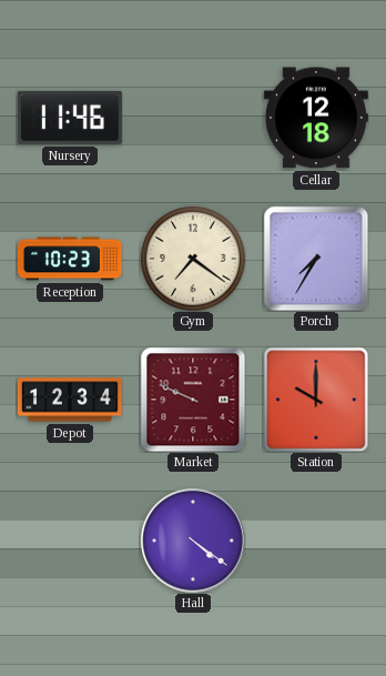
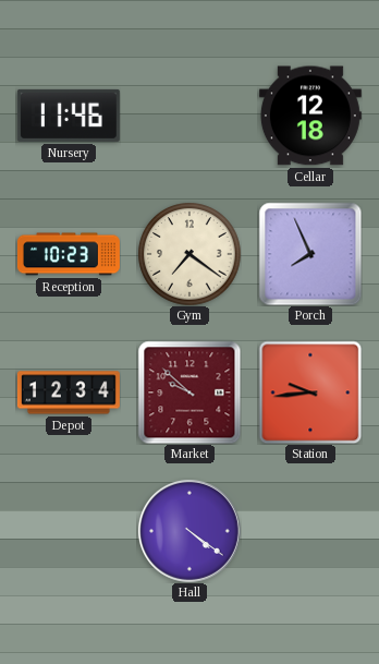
Porch: 7:35 -> 7:56
Market: 9:49 -> 9:52
Station: 10:00 -> 9:44
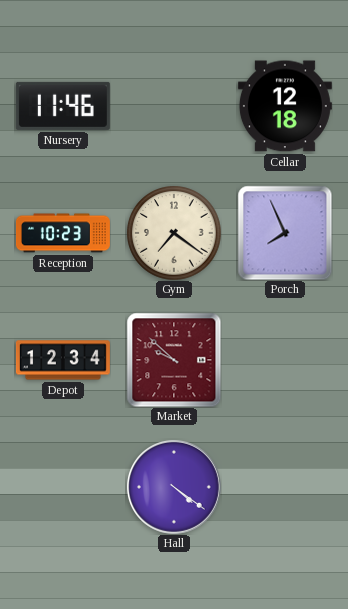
Station: 9:44 -> none
